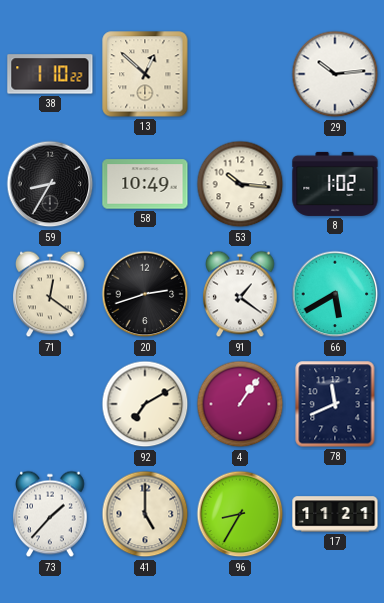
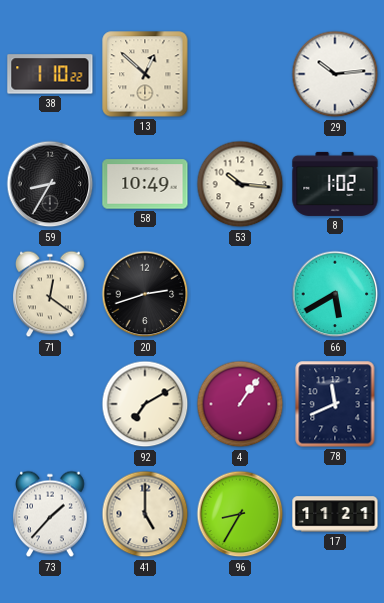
91: 1:21 -> none
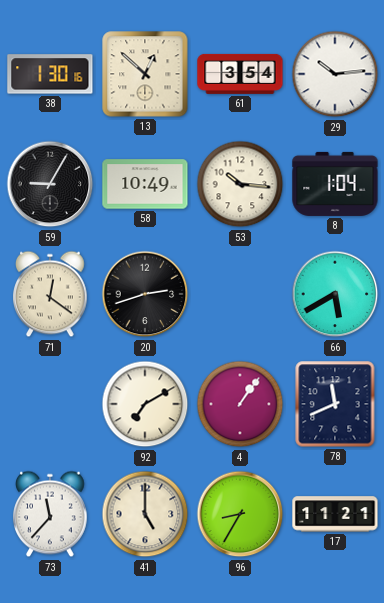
38: 1:10 -> 1:30
61: none -> 3:54
59: 8:35 -> 9:05
8: 1:02 -> 1:04
73: 1:37 -> 11:37
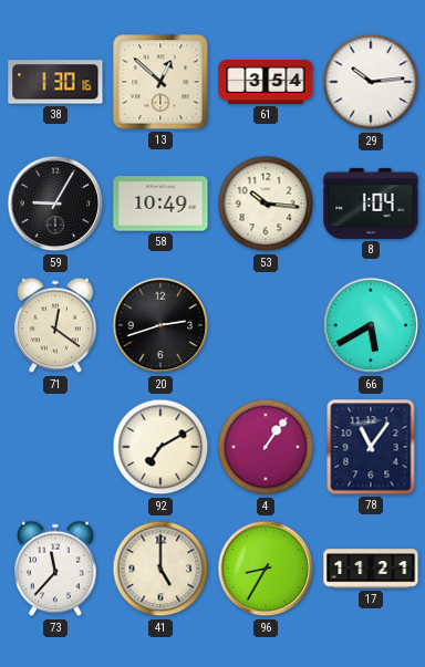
78: 11:41 -> 11:06
